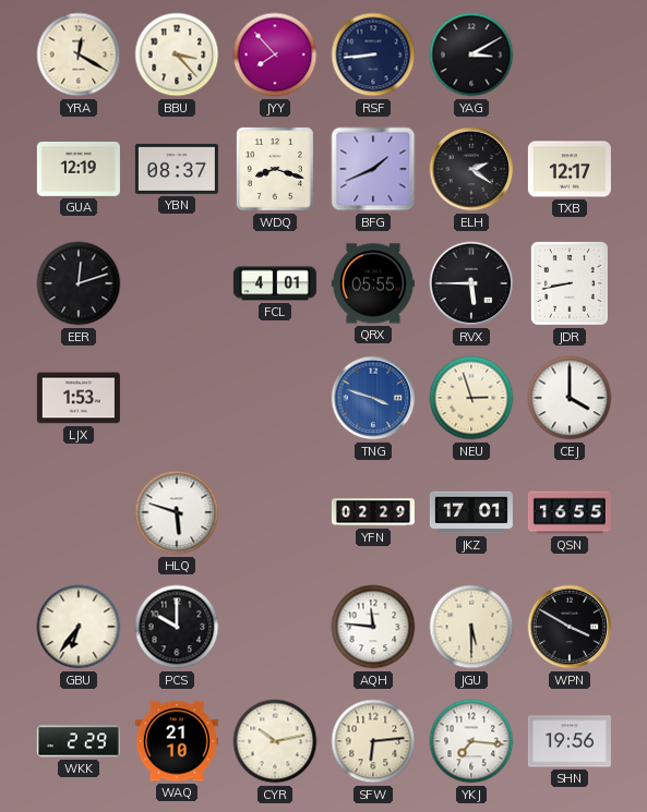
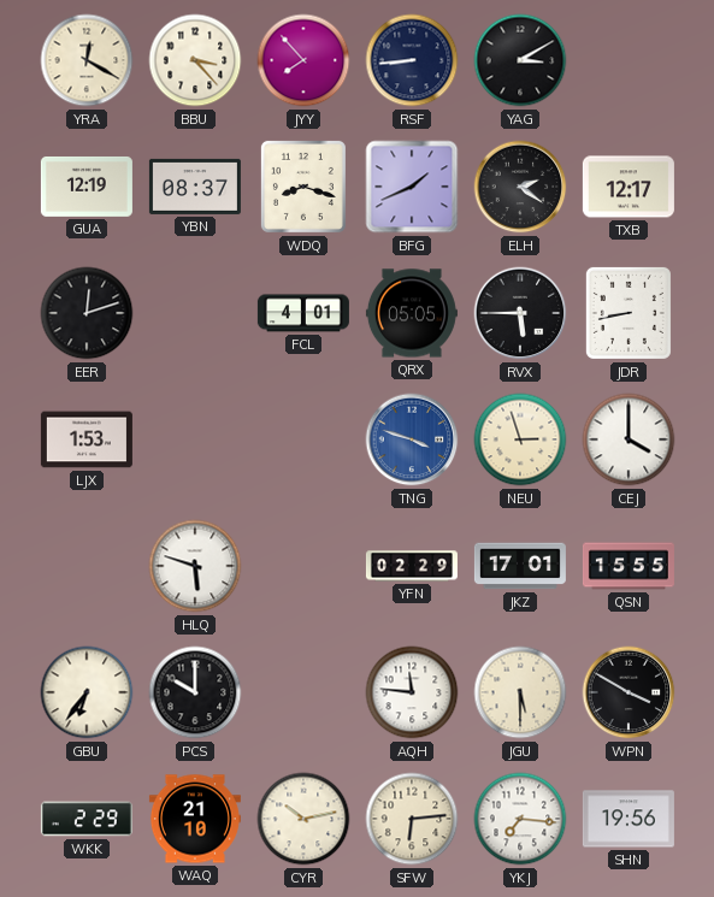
QRX: 05:55 -> 05:05
QSN: 16:55 -> 15:55
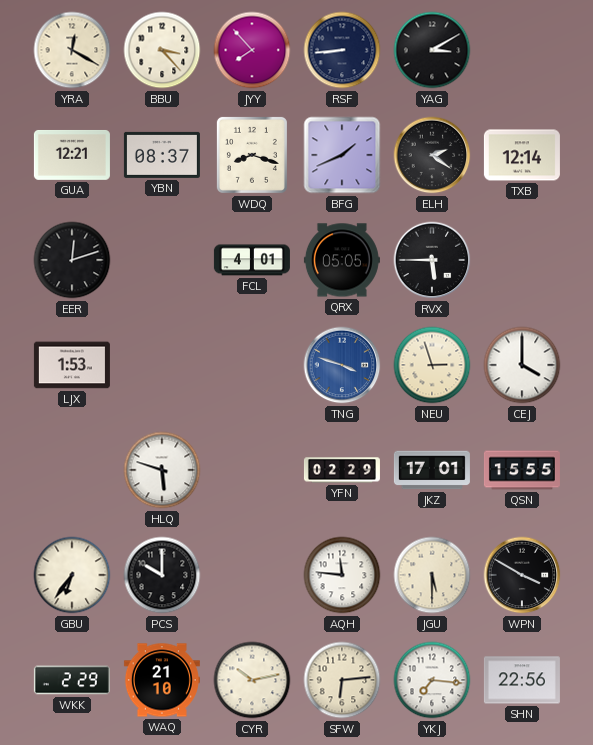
GUA: 12:19 -> 12:21
TXB: 12:17 -> 12:14
JDR: 8:43 -> none
SHN: 19:56 -> 22:56
